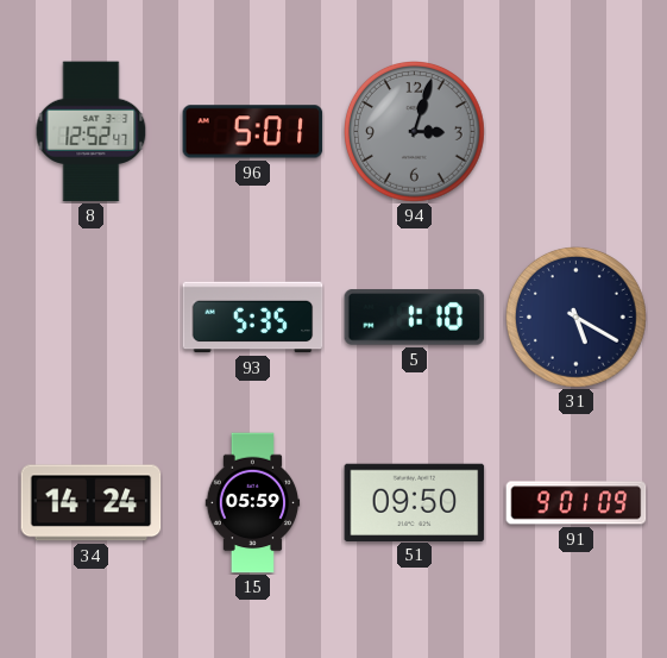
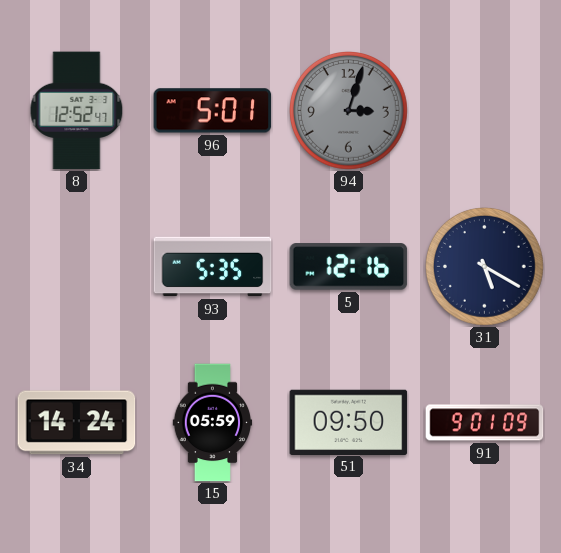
5: 1:10 -> 12:16
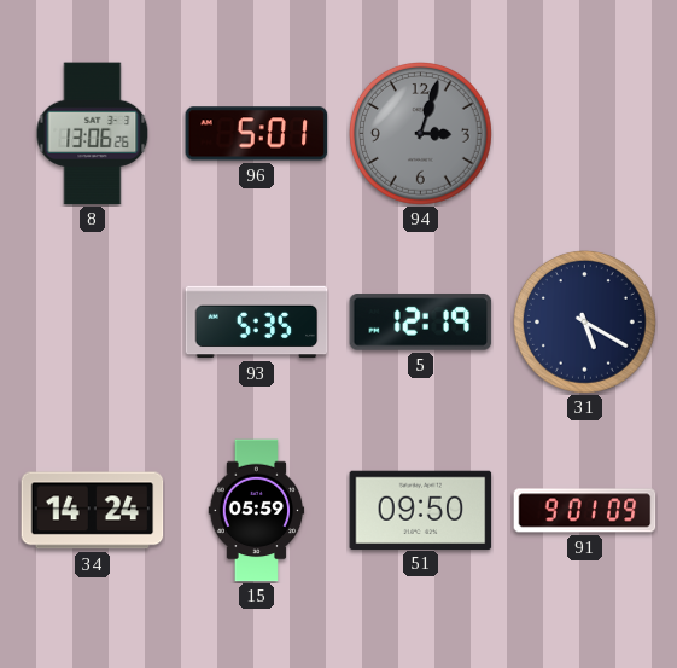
8: 12:52 -> 13:06
5: 12:16 -> 12:19
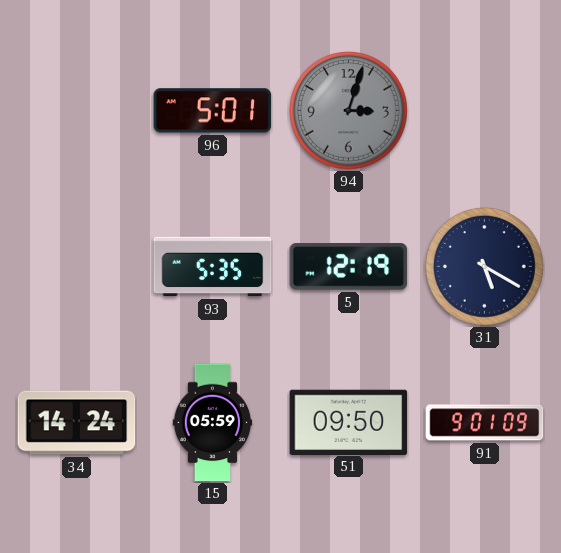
8: 13:06 -> none
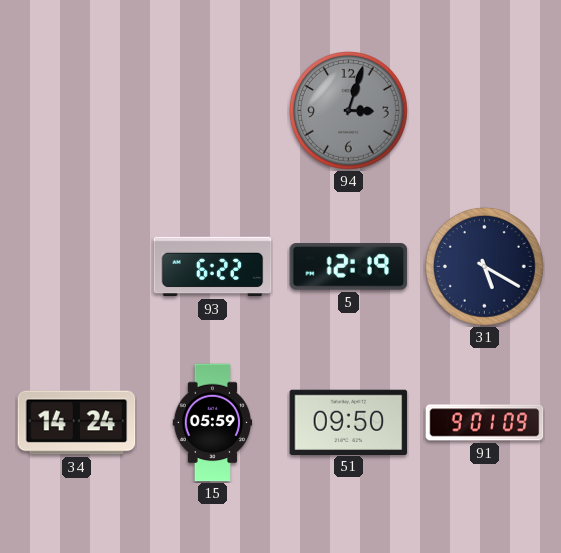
96: 5:01 -> none
93: 5:35 -> 6:22
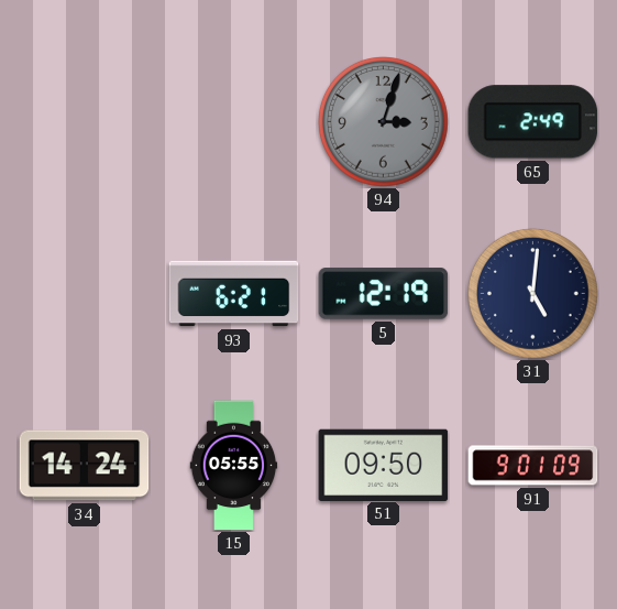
65: none -> 2:49
93: 6:22 -> 6:21
31: 5:20 -> 5:01
15: 05:59 -> 05:55
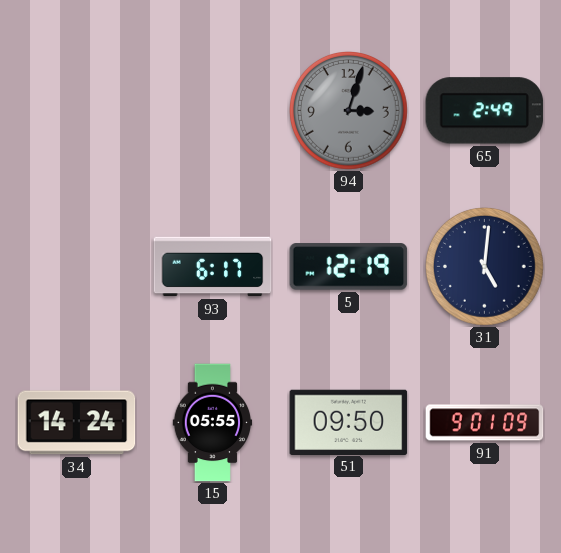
93: 6:21 -> 6:17
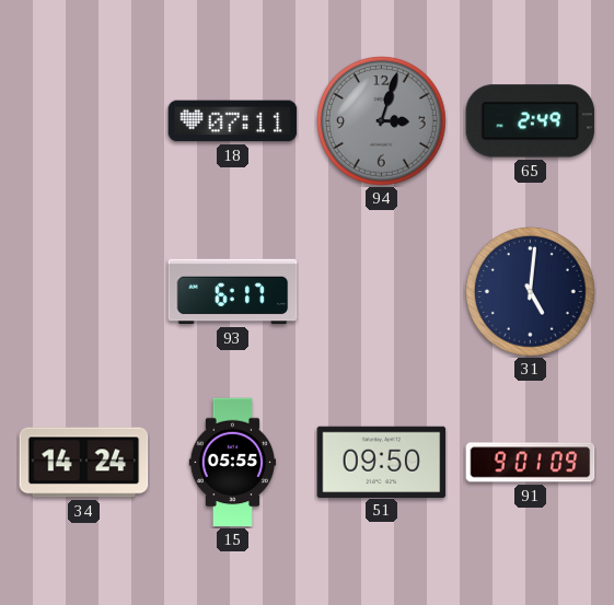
18: none -> 07:11
5: 12:19 -> none
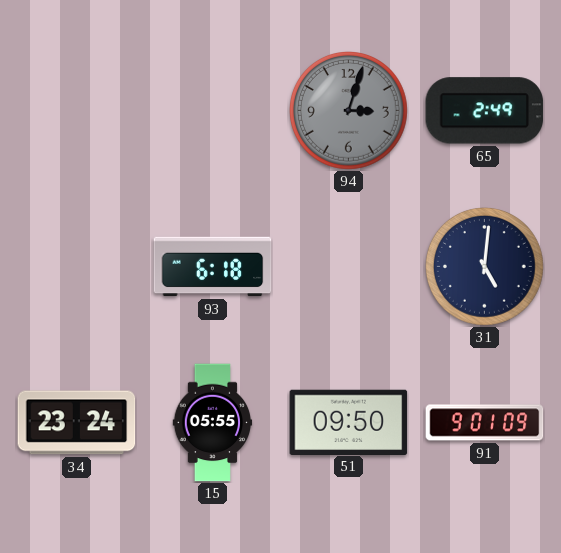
18: 07:11 -> none
93: 6:17 -> 6:18
34: 14:24 -> 23:24
